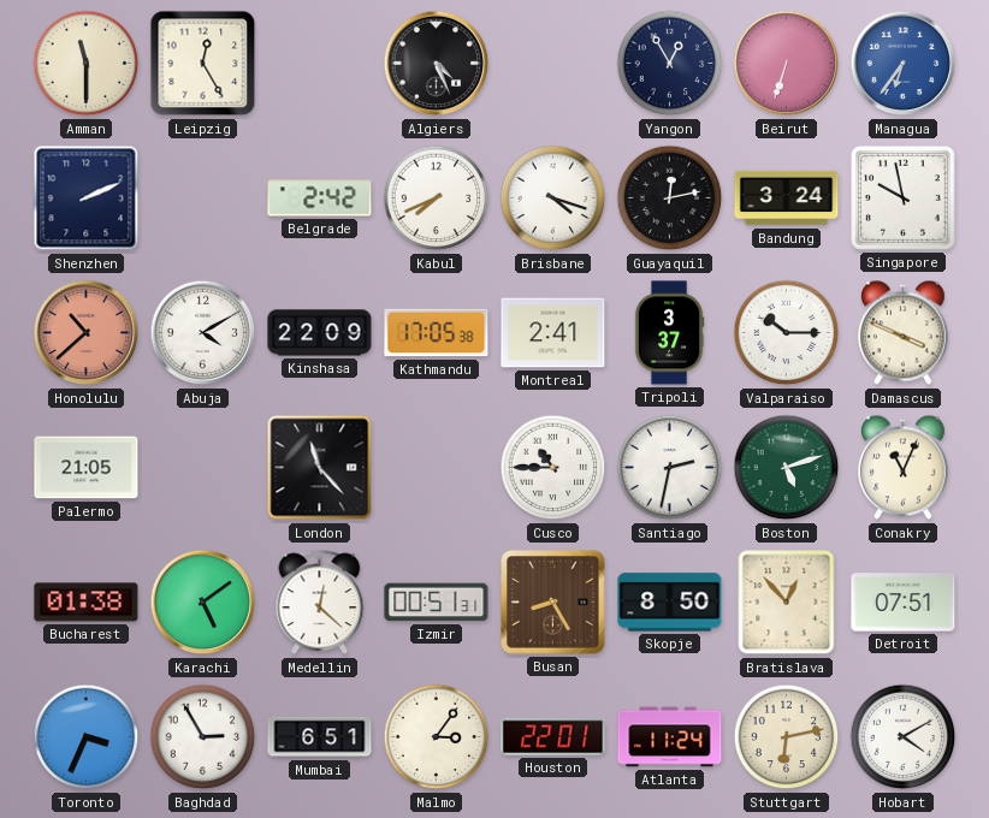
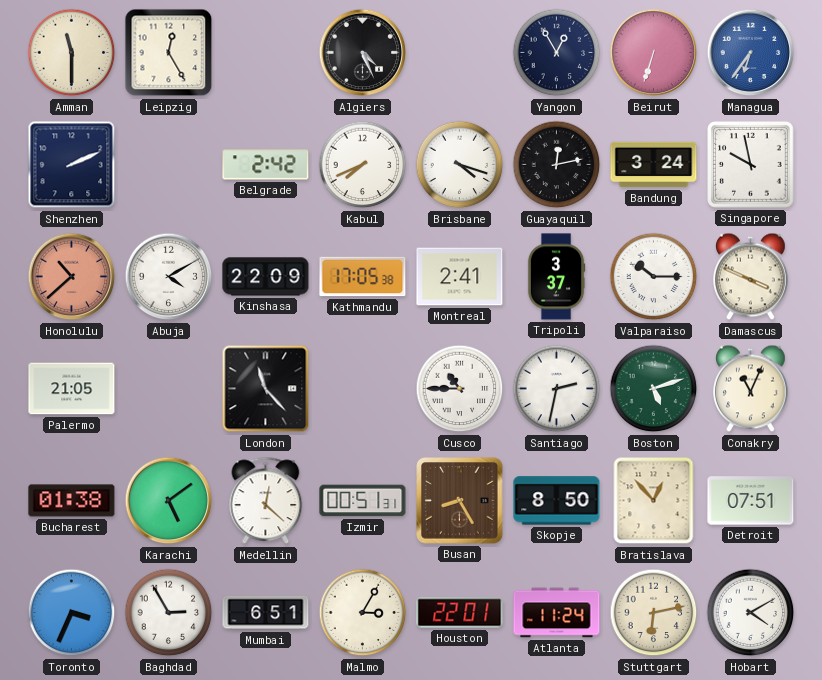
Malmo: 3:06 -> 3:05
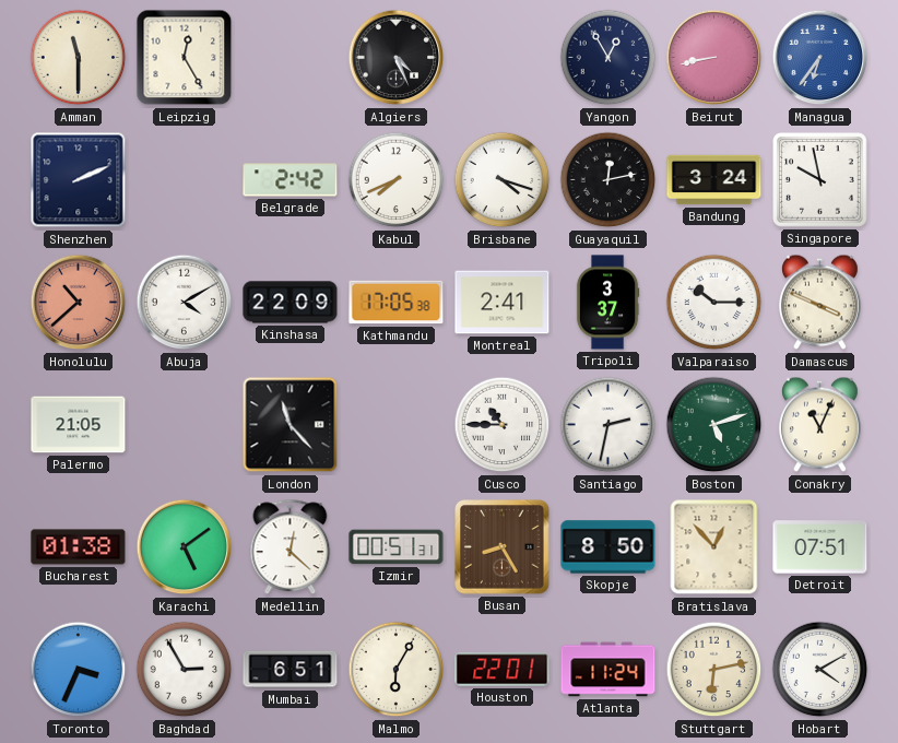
Beirut: 6:33 -> 8:43
Malmo: 3:05 -> 6:05
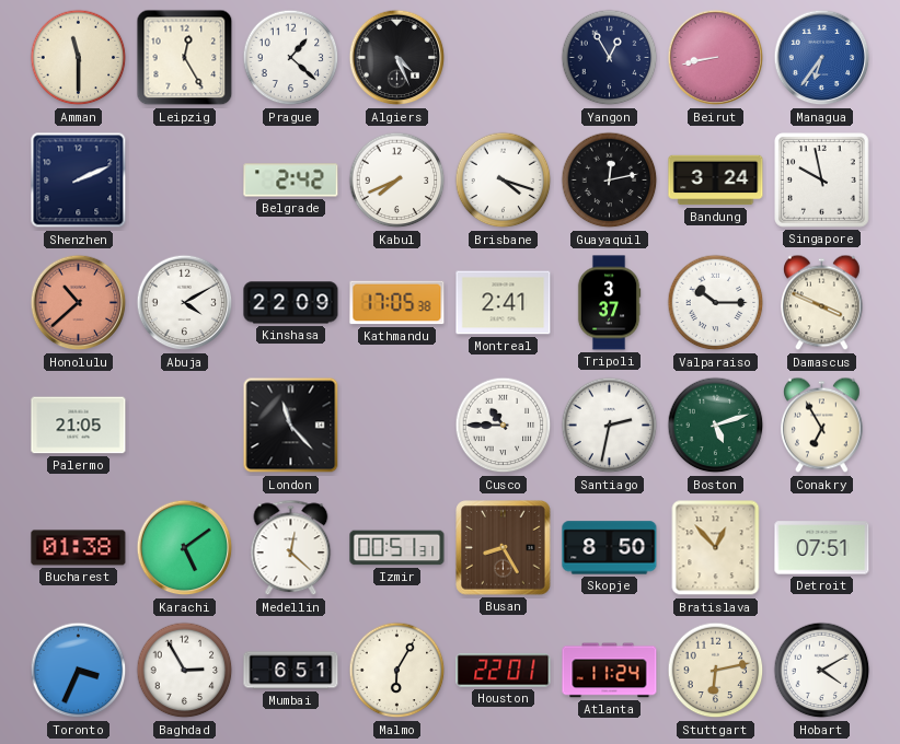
Prague: none -> 1:22
Conakry: 11:04 -> 6:55
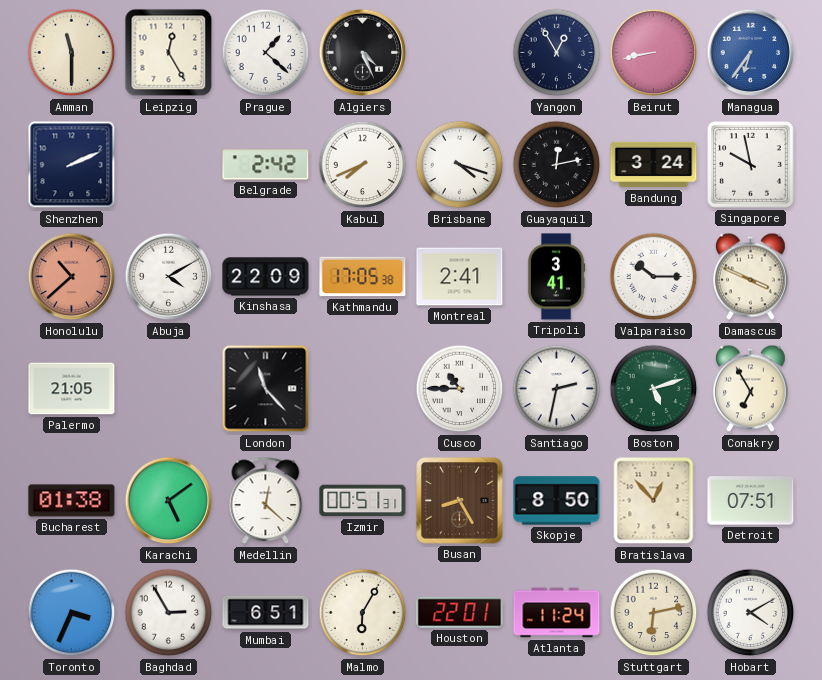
Tripoli: 3:37 -> 3:41
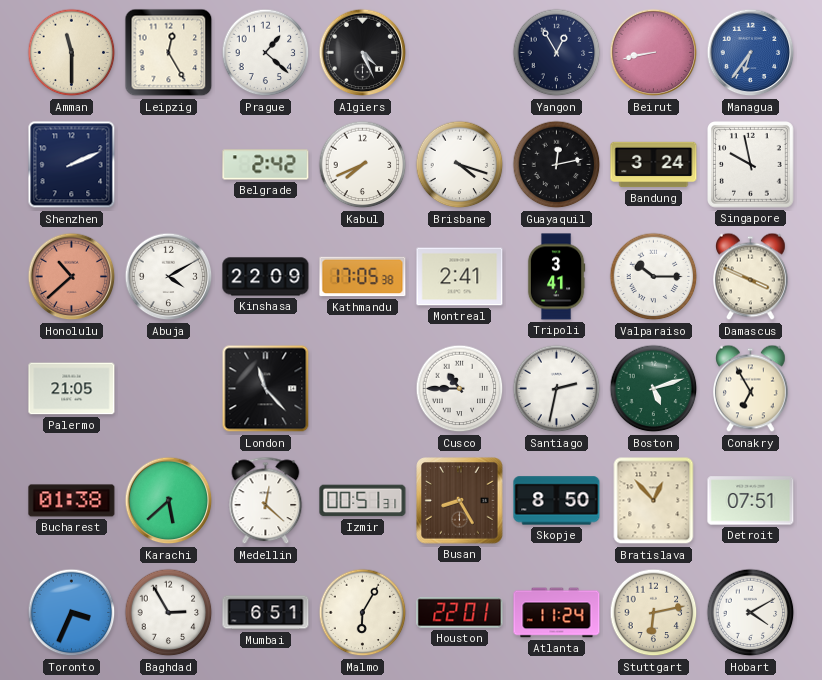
Karachi: 5:09 -> 5:38
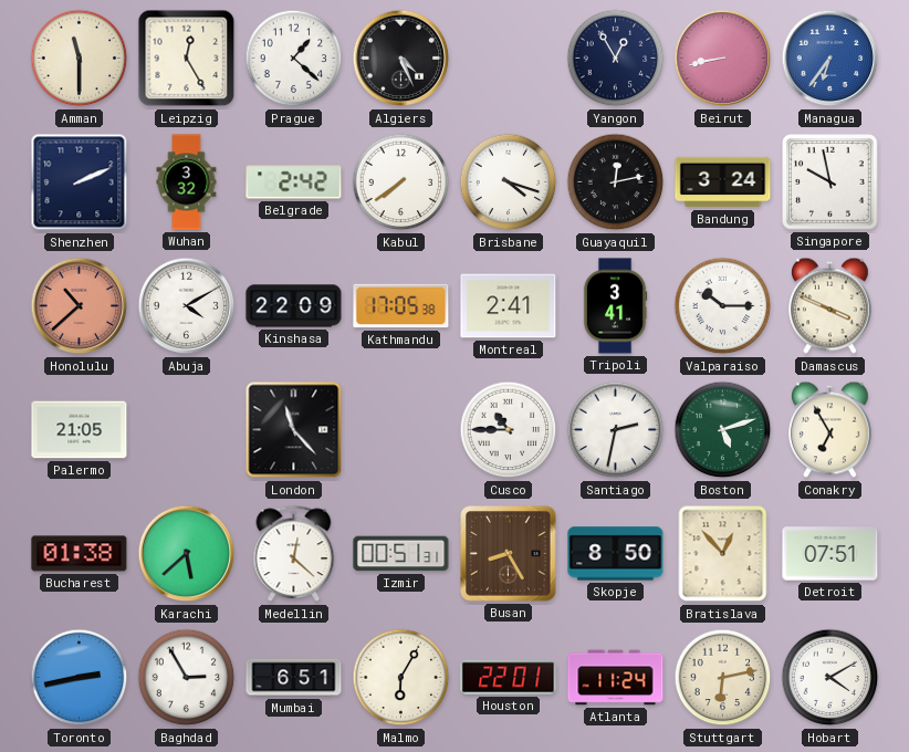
Wuhan: none -> 3:32
Kabul: 7:41 -> 7:39
Toronto: 3:34 -> 2:43
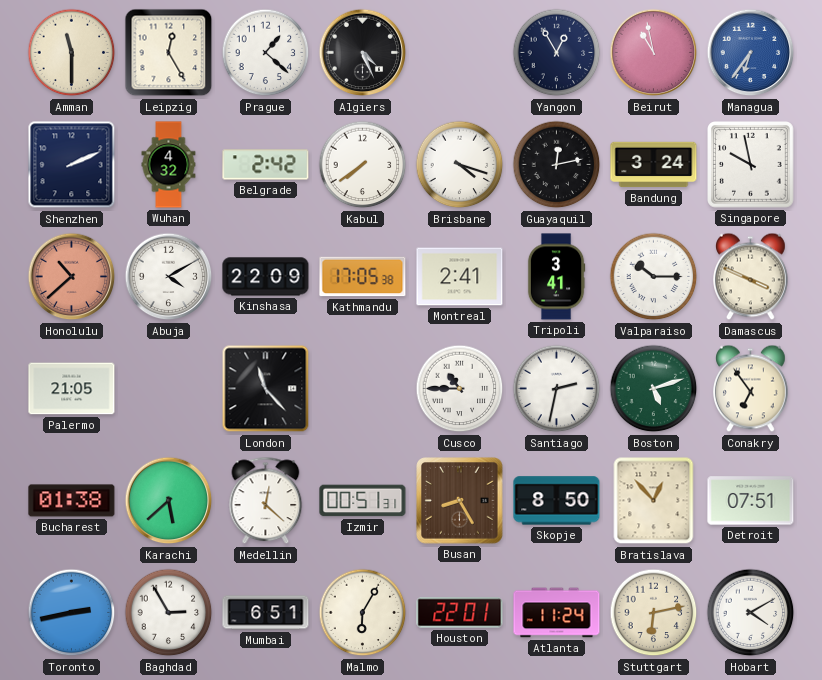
Beirut: 8:43 -> 10:58
Wuhan: 3:32 -> 4:32
Conakry: 6:55 -> 6:54
